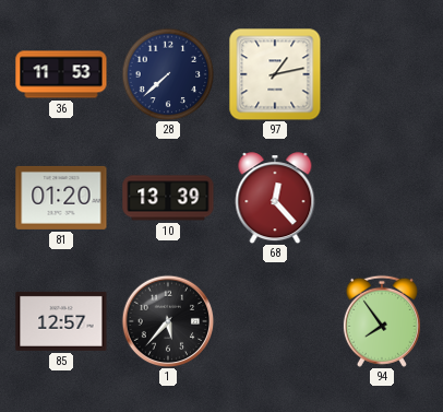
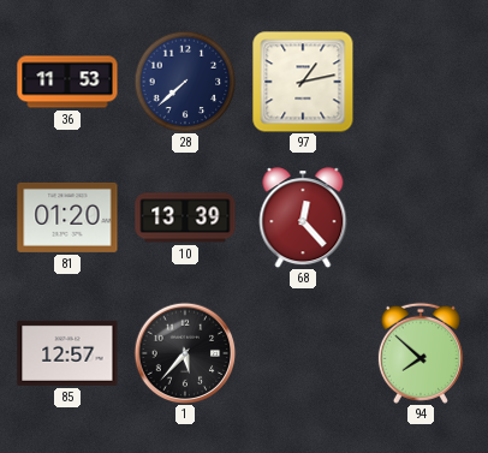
94: 7:54 -> 7:52
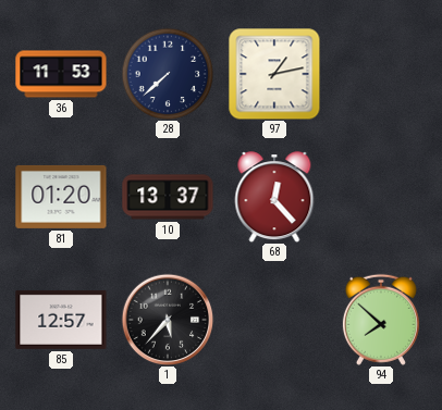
10: 13:39 -> 13:37
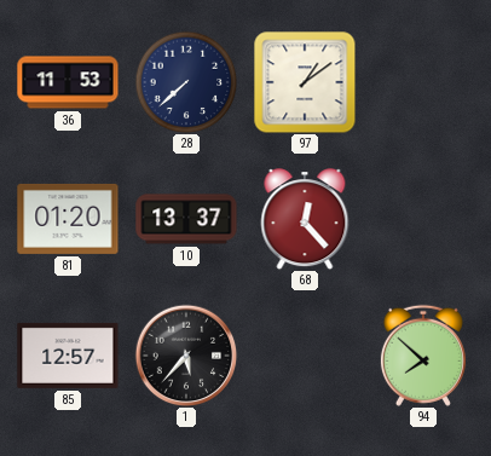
97: 1:13 -> 1:09
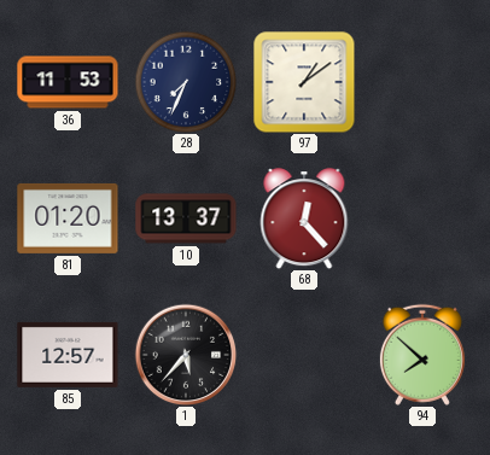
28: 7:38 -> 7:34
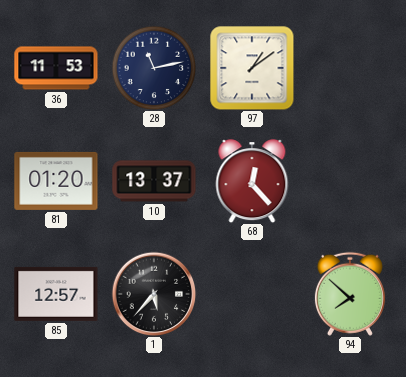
28: 7:34 -> 11:13
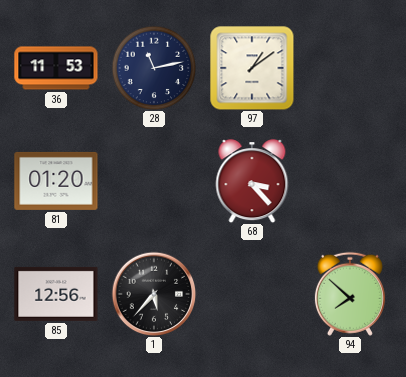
10: 13:37 -> none
68: 12:23 -> 3:23
85: 12:57 -> 12:56
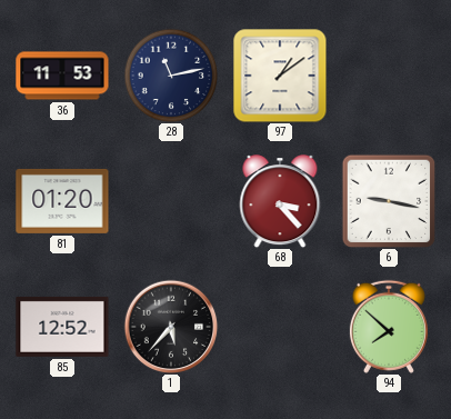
6: none -> 9:17
85: 12:56 -> 12:52
